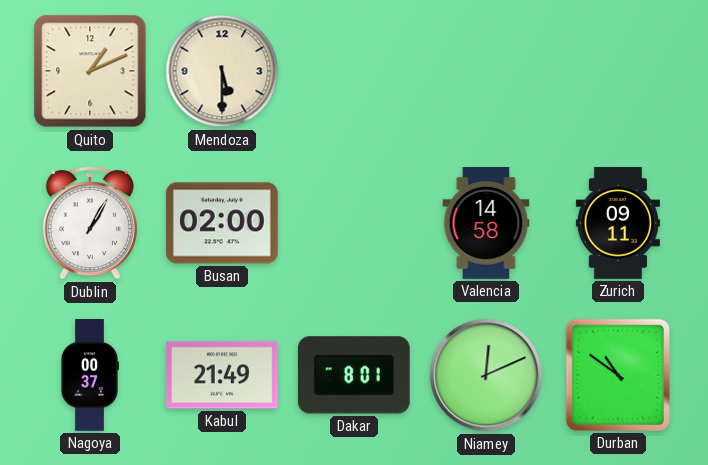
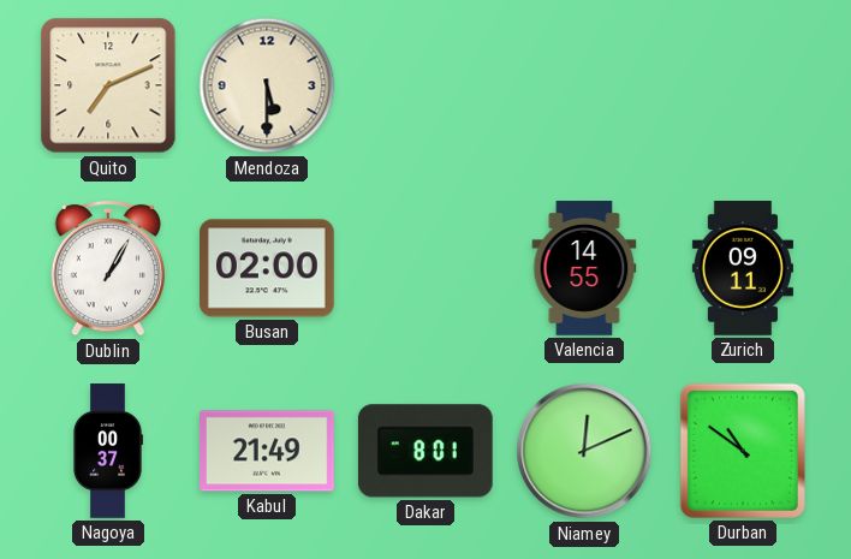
Quito: 1:11 -> 7:11
Valencia: 14:58 -> 14:55
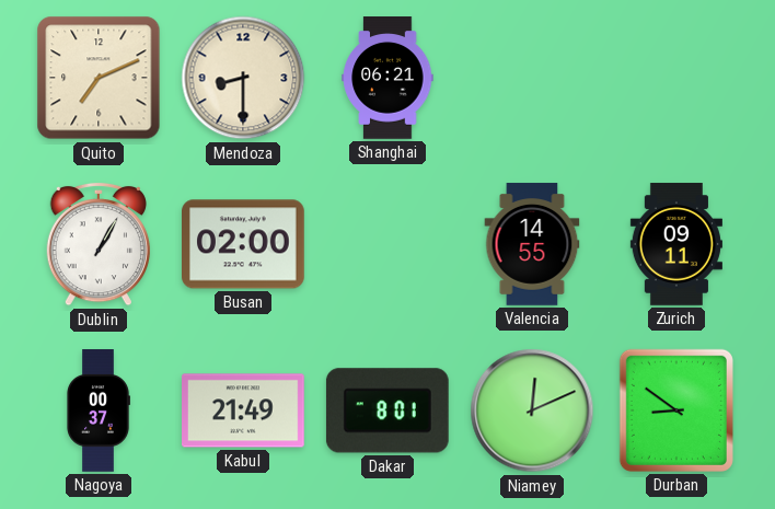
Mendoza: 5:30 -> 8:30
Shanghai: none -> 06:21
Durban: 10:51 -> 8:51
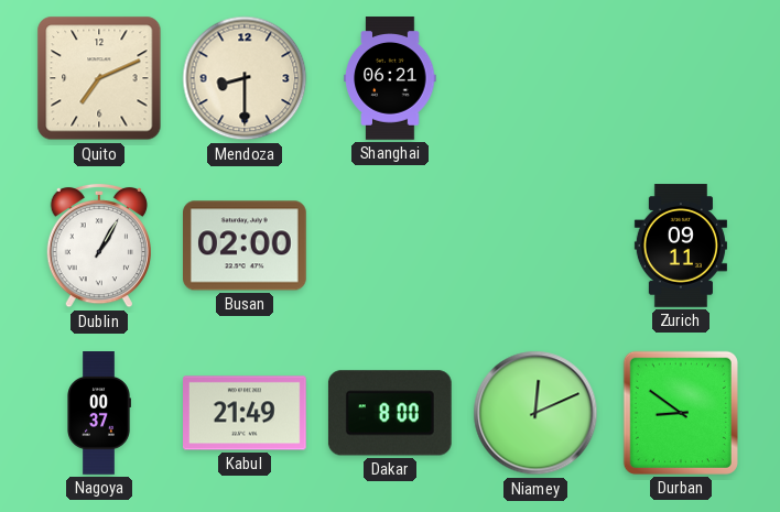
Valencia: 14:55 -> none
Dakar: 8:01 -> 8:00
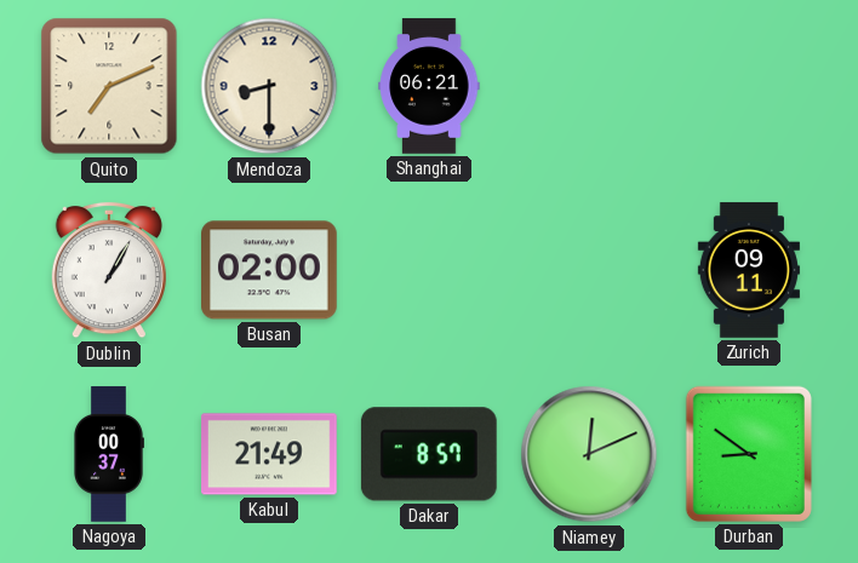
Dakar: 8:00 -> 8:57
